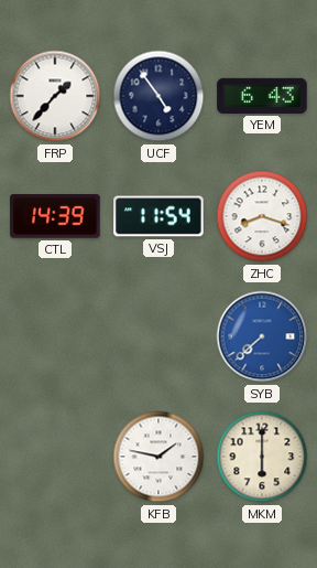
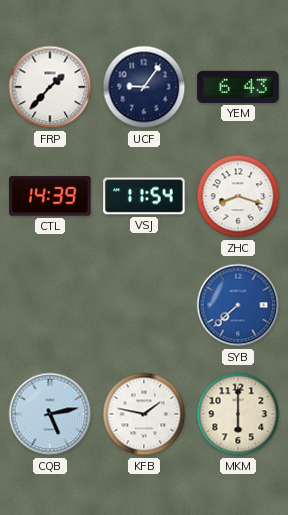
UCF: 4:54 -> 9:06
CQB: none -> 5:13
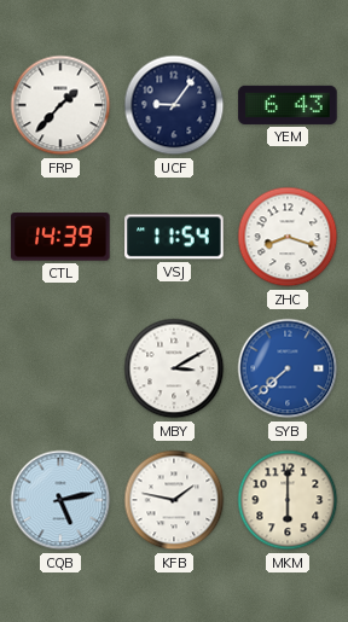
MBY: none -> 3:10
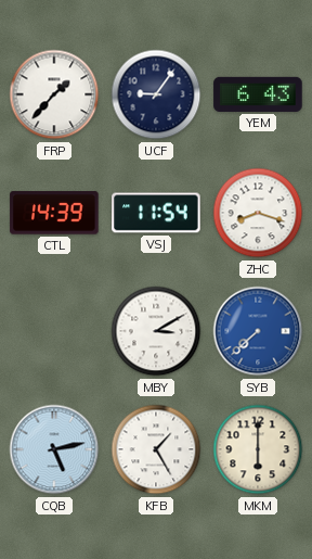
KFB: 1:47 -> 1:25
